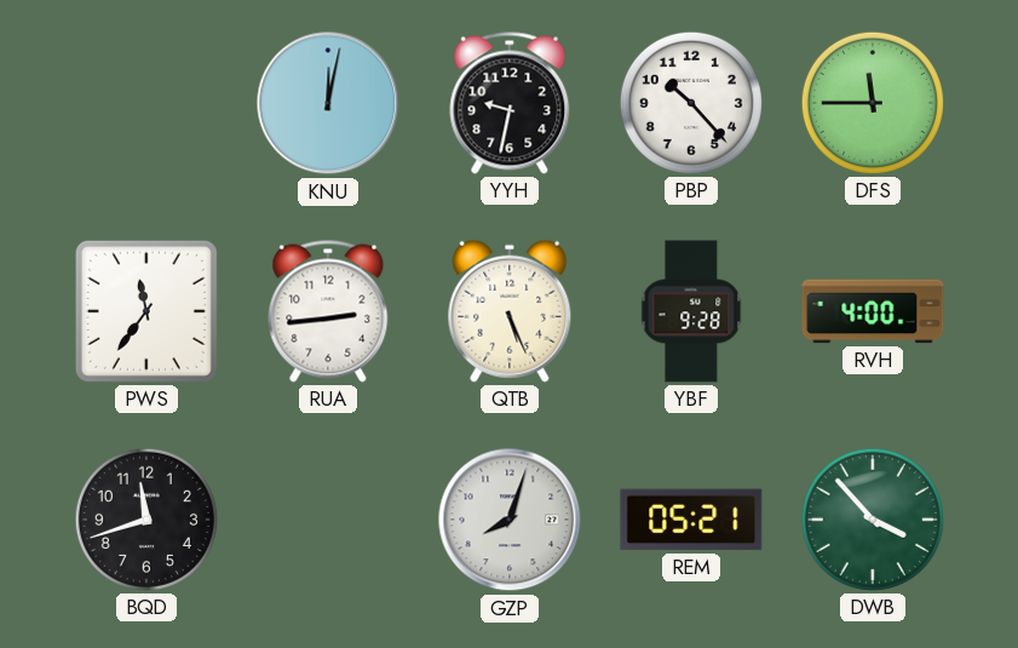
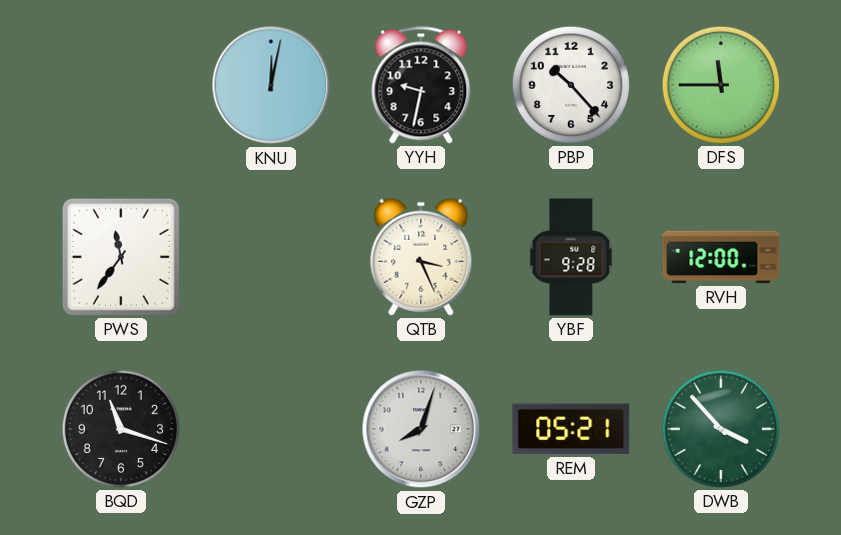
RUA: 2:44 -> none
QTB: 5:26 -> 3:26
RVH: 4:00 -> 12:00
BQD: 11:42 -> 11:18
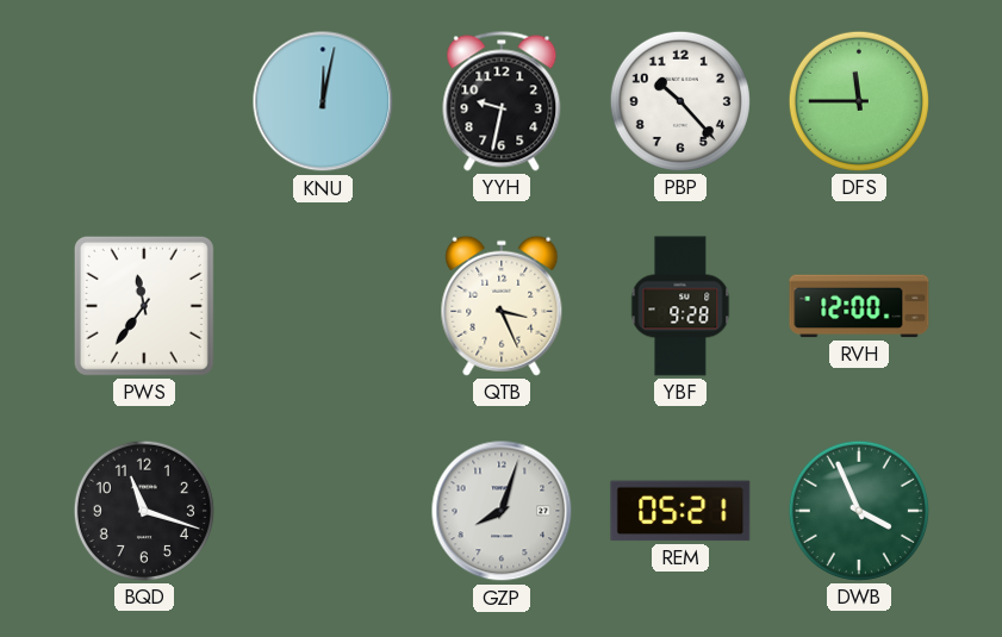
DWB: 3:53 -> 3:56
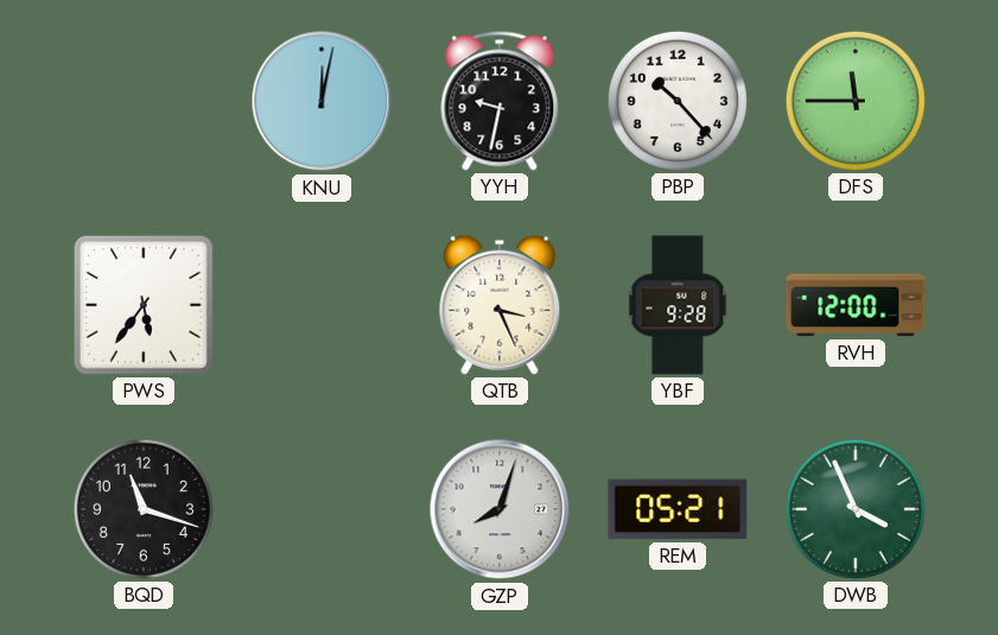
PWS: 11:36 -> 5:36
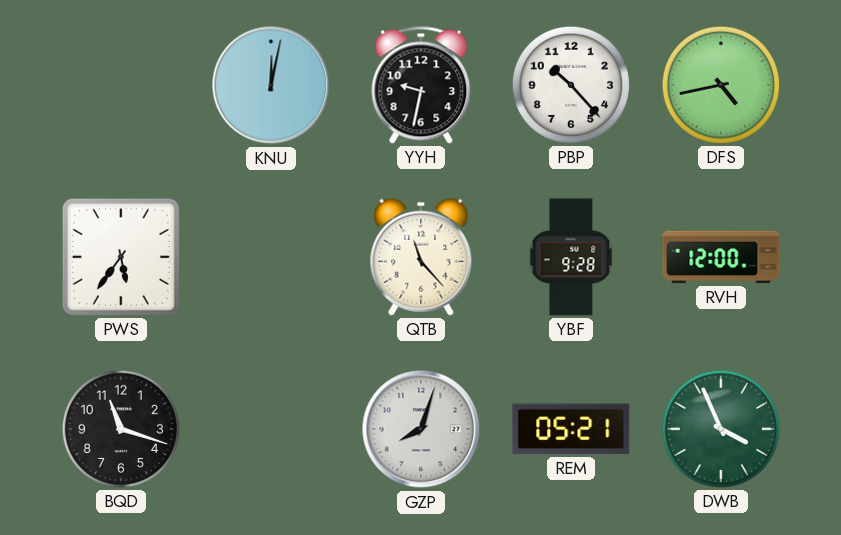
DFS: 11:45 -> 4:43
QTB: 3:26 -> 11:23
